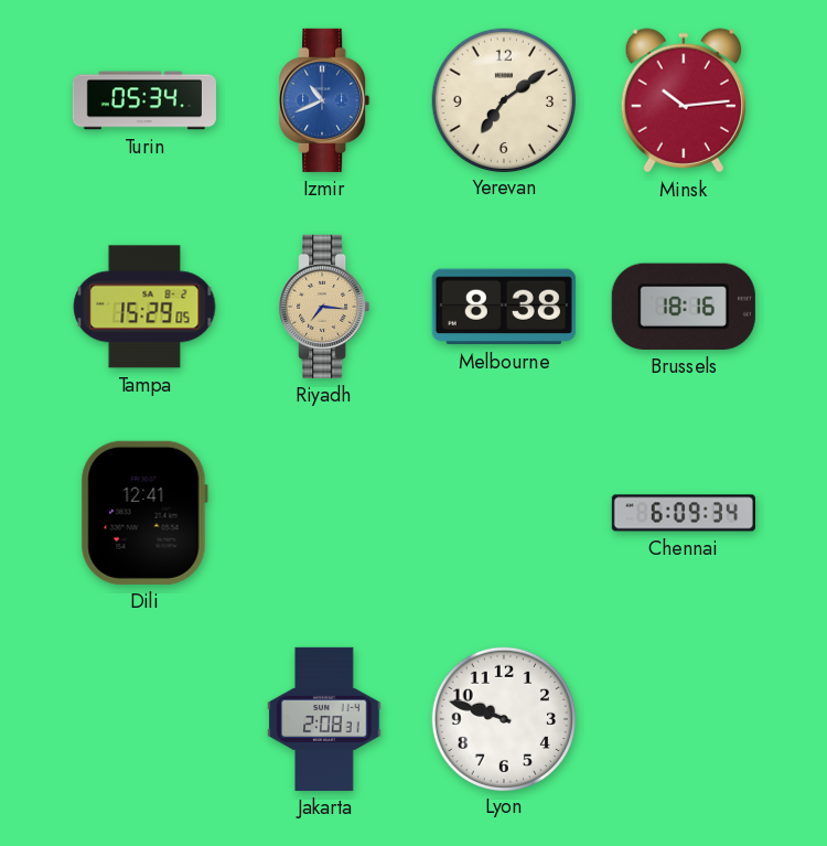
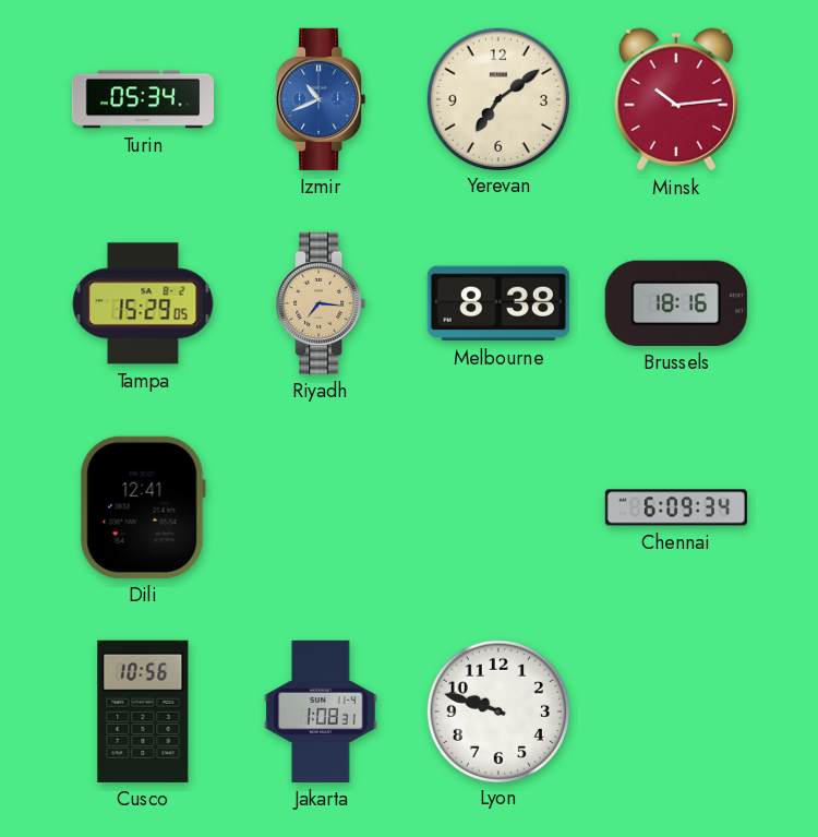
Cusco: none -> 10:56
Jakarta: 2:08 -> 1:08
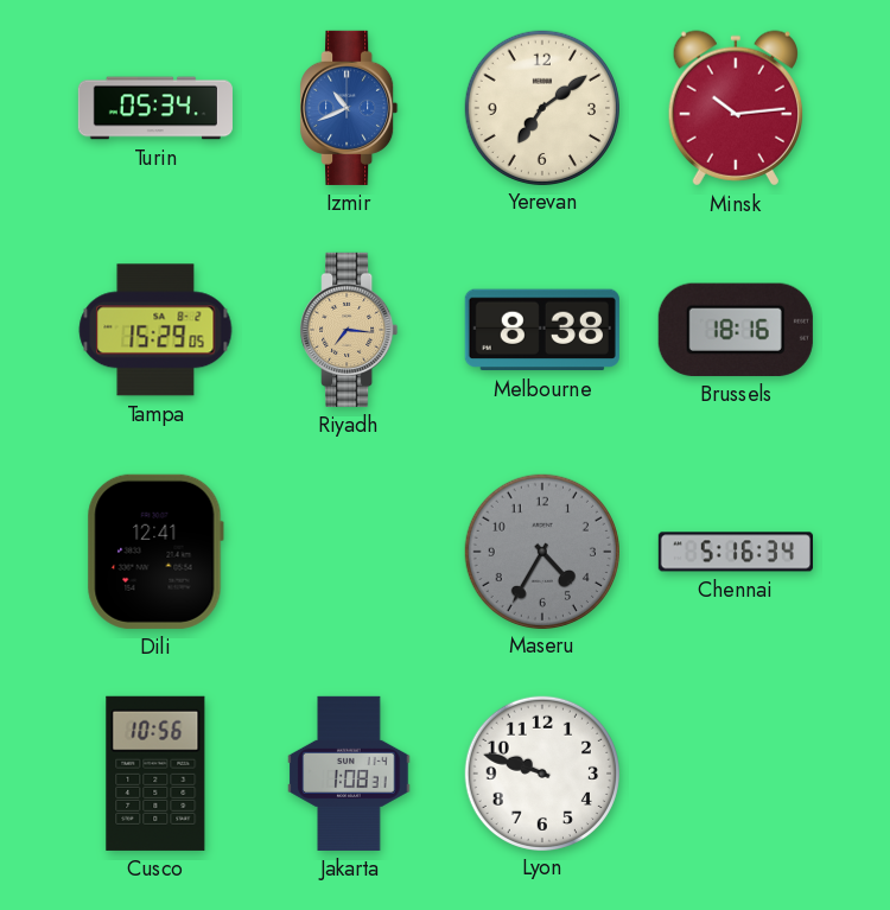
Maseru: none -> 4:35
Chennai: 6:09 -> 5:16
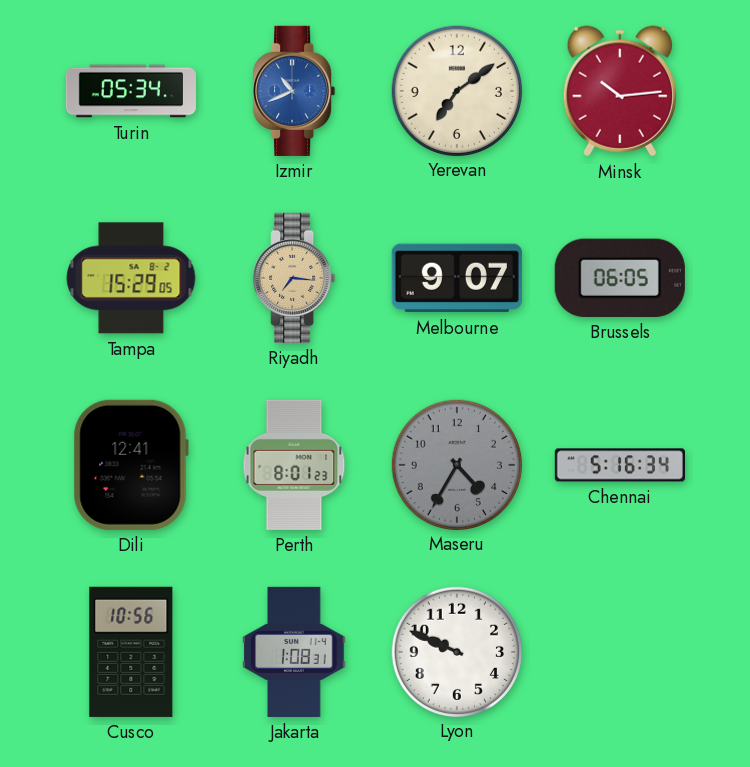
Melbourne: 8:38 -> 9:07
Brussels: 18:16 -> 06:05
Perth: none -> 8:01
Lyon: 9:48 -> 9:49
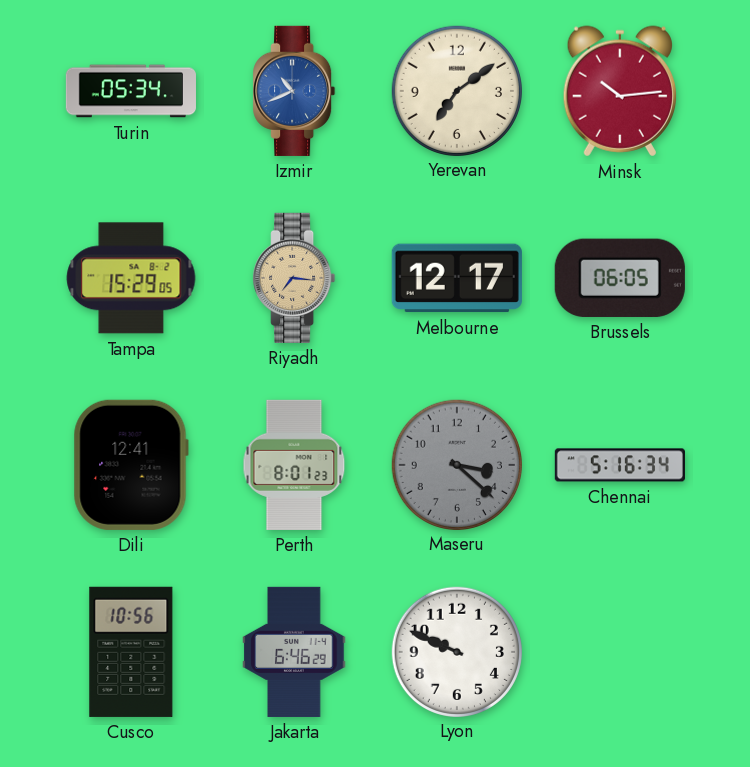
Melbourne: 9:07 -> 12:17
Maseru: 4:35 -> 3:22
Jakarta: 1:08 -> 6:46
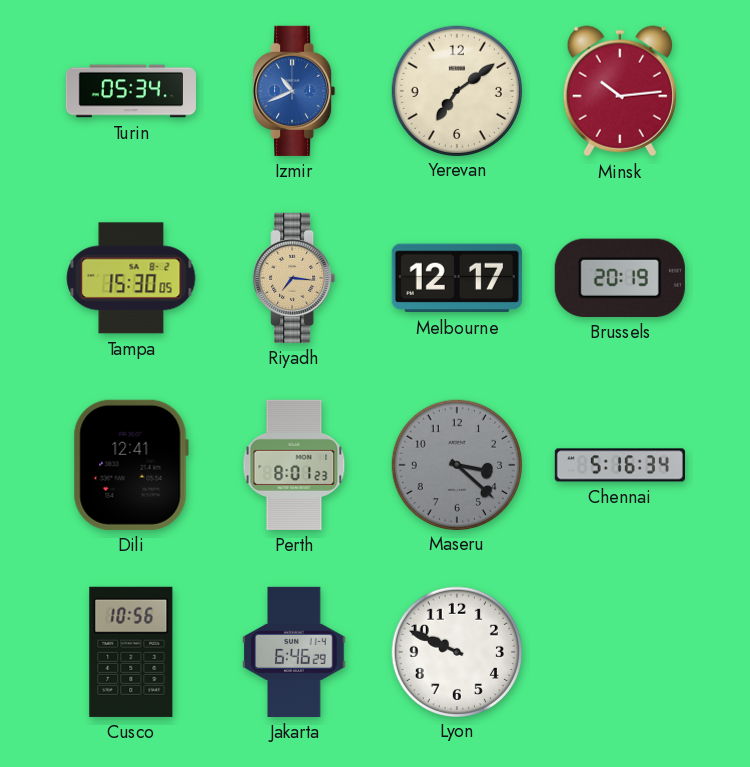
Tampa: 15:29 -> 15:30
Brussels: 06:05 -> 20:19
